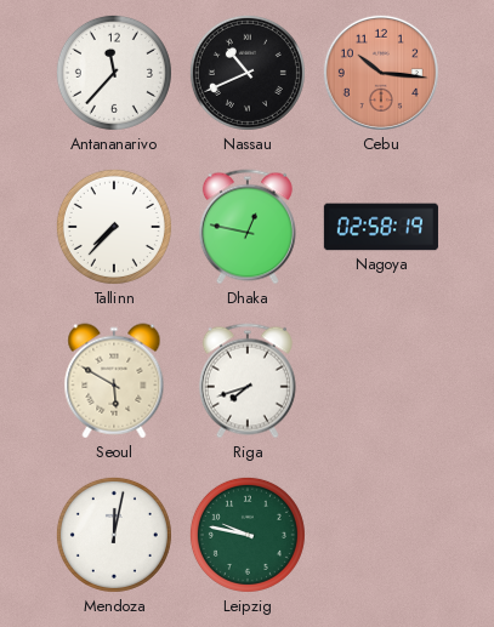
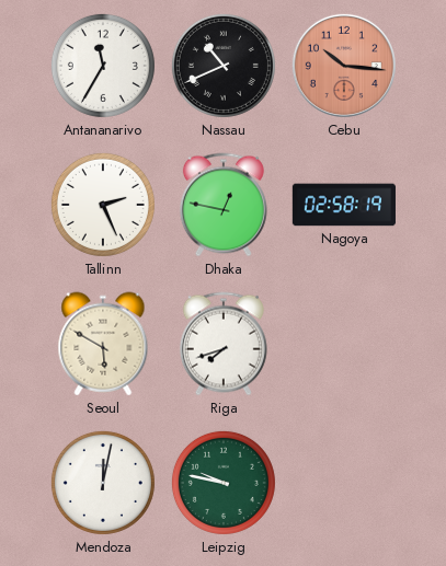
Antananarivo: 11:37 -> 11:35
Tallinn: 7:37 -> 2:26
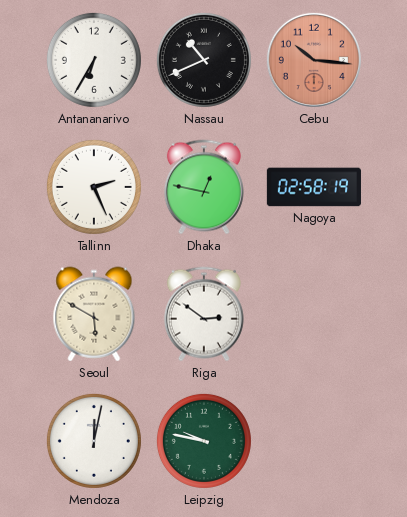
Antananarivo: 11:35 -> 6:35
Riga: 7:42 -> 2:51
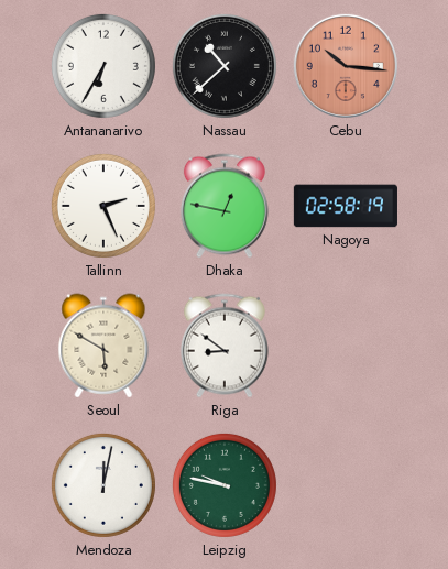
Nassau: 10:41 -> 10:38
Riga: 2:51 -> 8:51
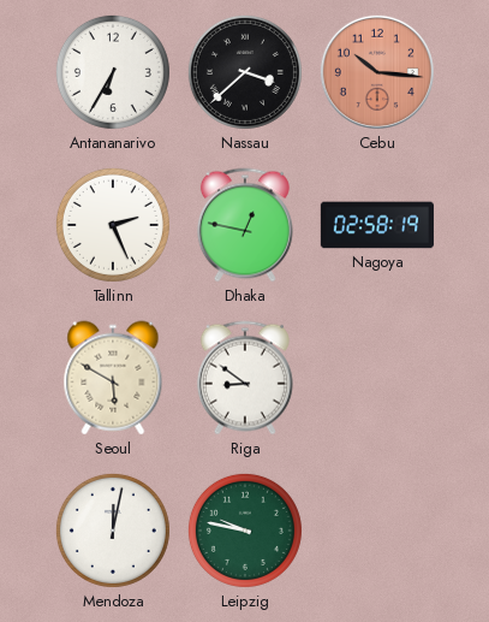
Nassau: 10:38 -> 3:38
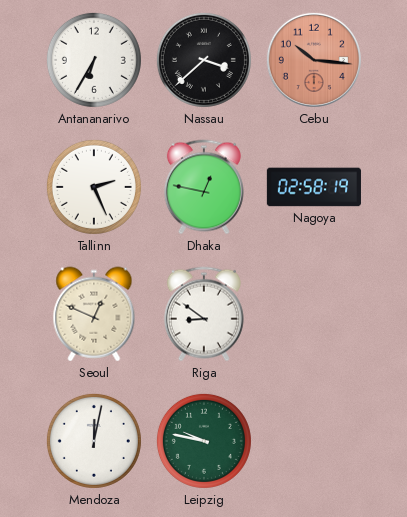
Seoul: 5:50 -> 12:49
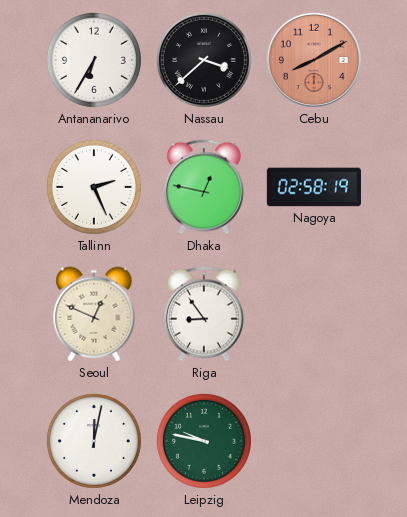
Cebu: 10:16 -> 8:10
Riga: 8:51 -> 8:54
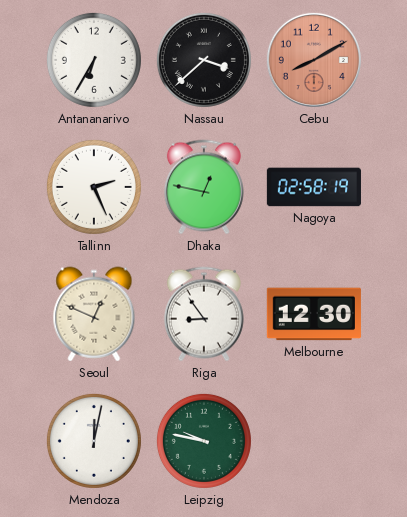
Melbourne: none -> 12:30
